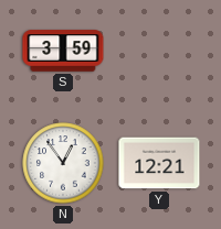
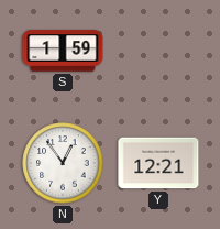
S: 3:59 -> 1:59
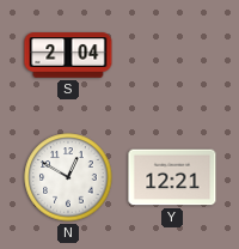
S: 1:59 -> 2:04
N: 12:54 -> 12:50
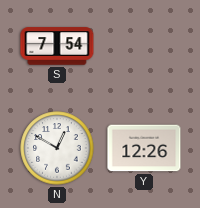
S: 2:04 -> 7:54
Y: 12:21 -> 12:26
